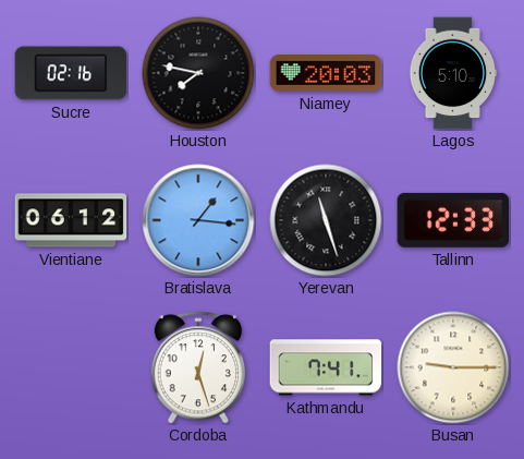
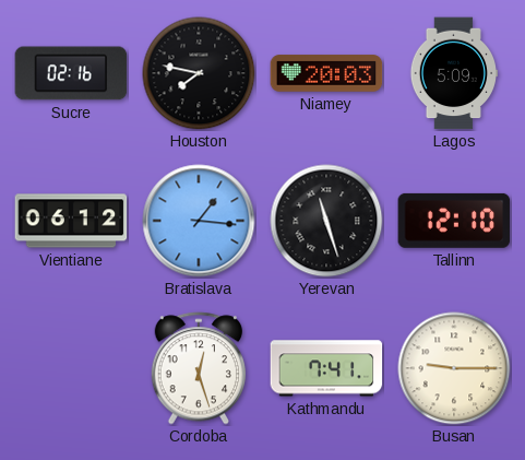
Lagos: 5:10 -> 5:09
Tallinn: 12:33 -> 12:10
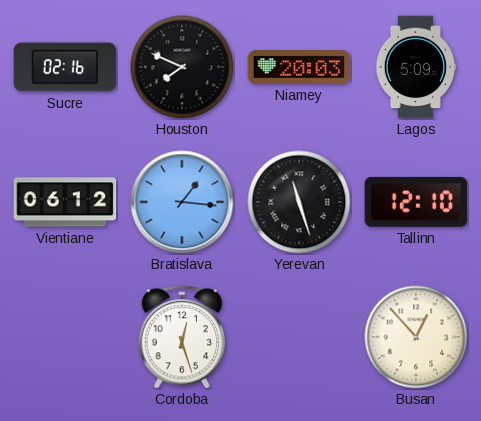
Houston: 7:47 -> 7:49
Kathmandu: 7:41 -> none
Busan: 9:15 -> 12:53
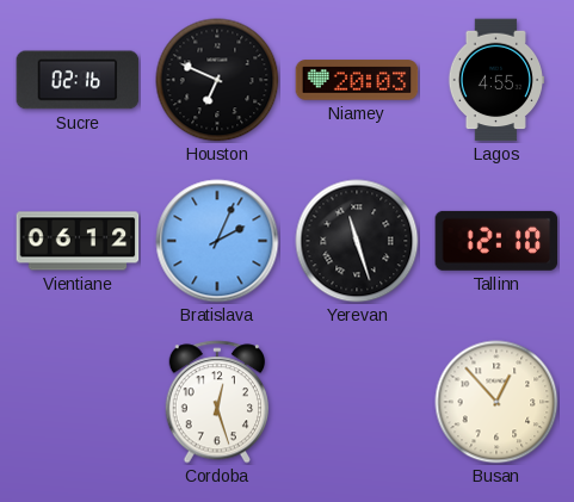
Houston: 7:49 -> 6:49
Lagos: 5:09 -> 4:55
Bratislava: 1:16 -> 2:04
